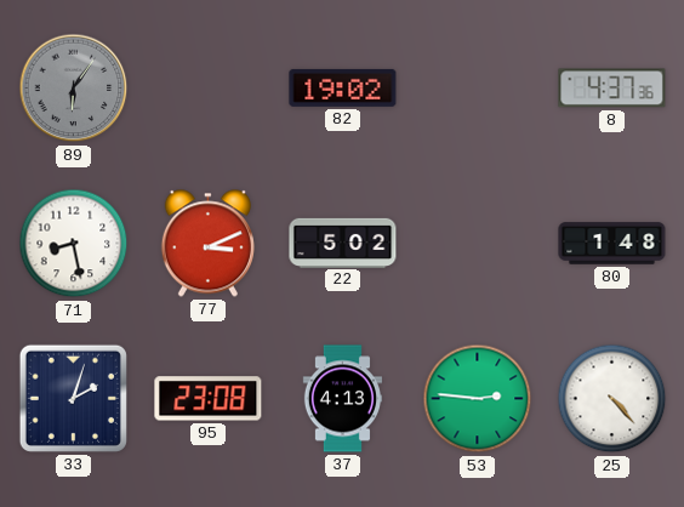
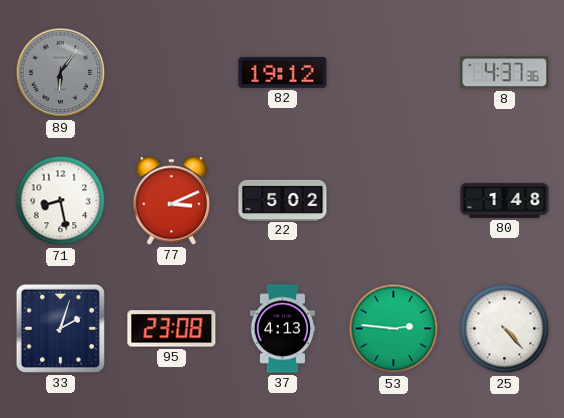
82: 19:02 -> 19:12
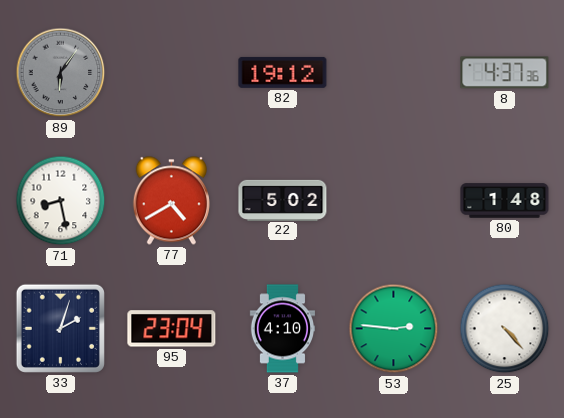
77: 3:11 -> 4:40
95: 23:08 -> 23:04
37: 4:13 -> 4:10
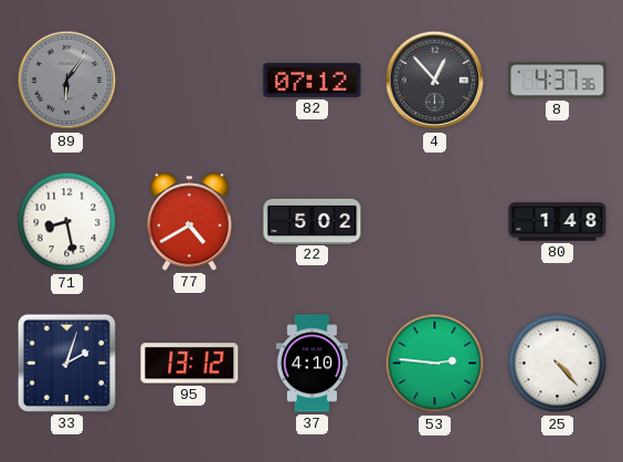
82: 19:12 -> 07:12
4: none -> 12:53
95: 23:04 -> 13:12
